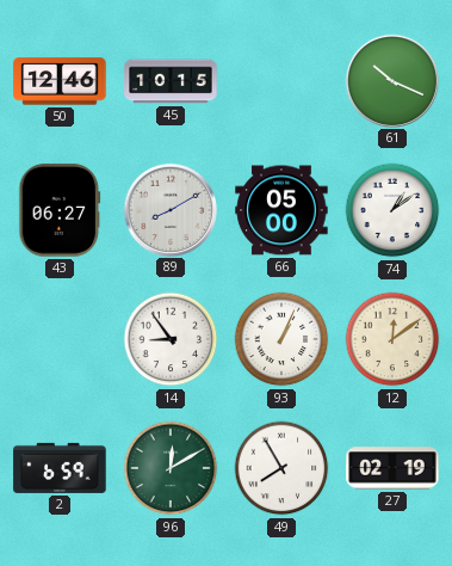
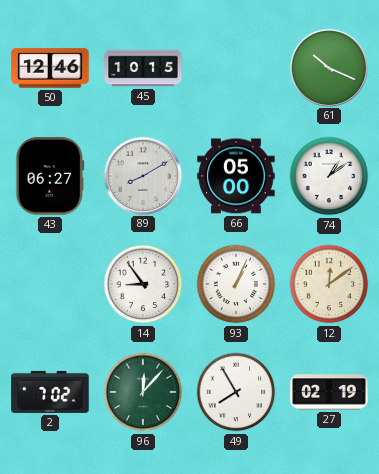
2: 6:59 -> 7:02
96: 12:10 -> 12:07
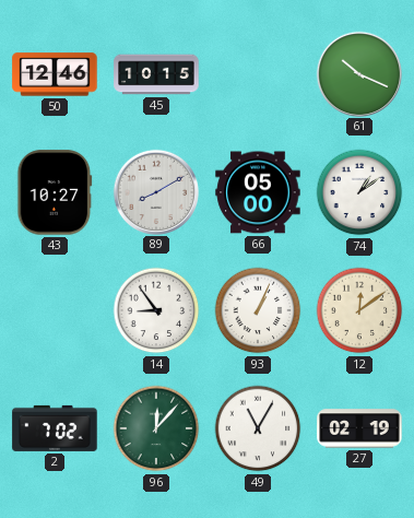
43: 06:27 -> 10:27
49: 7:55 -> 11:05
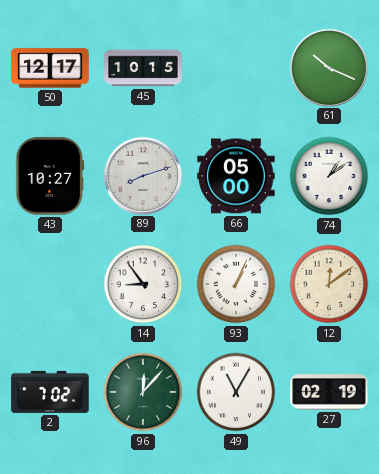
50: 12:46 -> 12:17
89: 8:10 -> 8:12
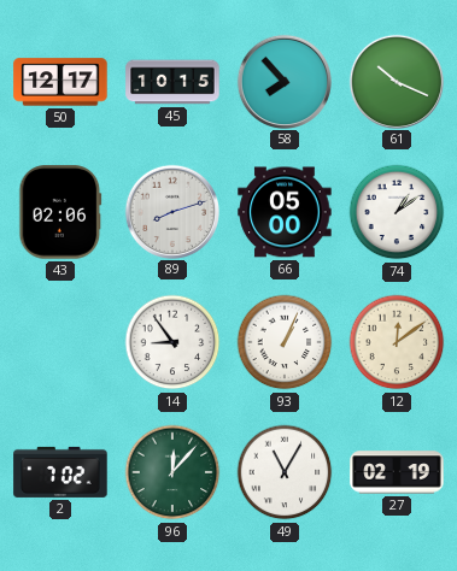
58: none -> 7:53
43: 10:27 -> 02:06
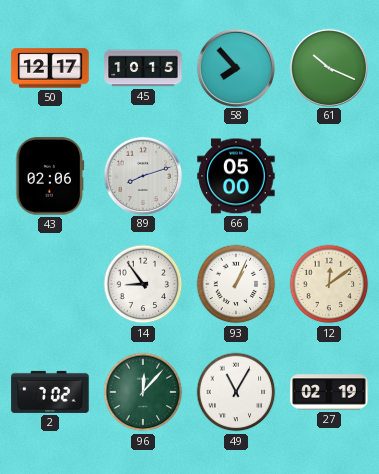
74: 1:09 -> none
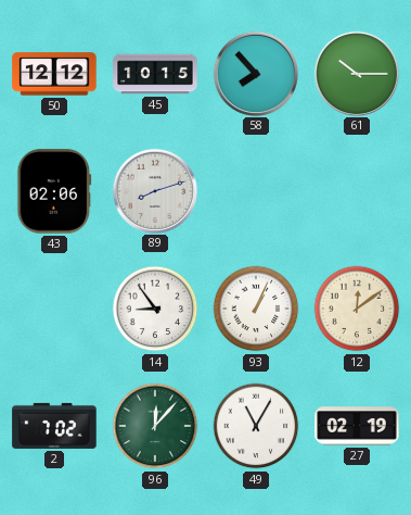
50: 12:17 -> 12:12
61: 10:19 -> 10:15
66: 05:00 -> none
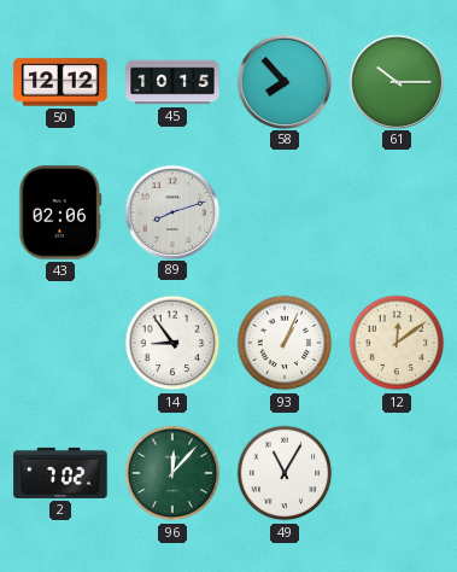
27: 02:19 -> none
